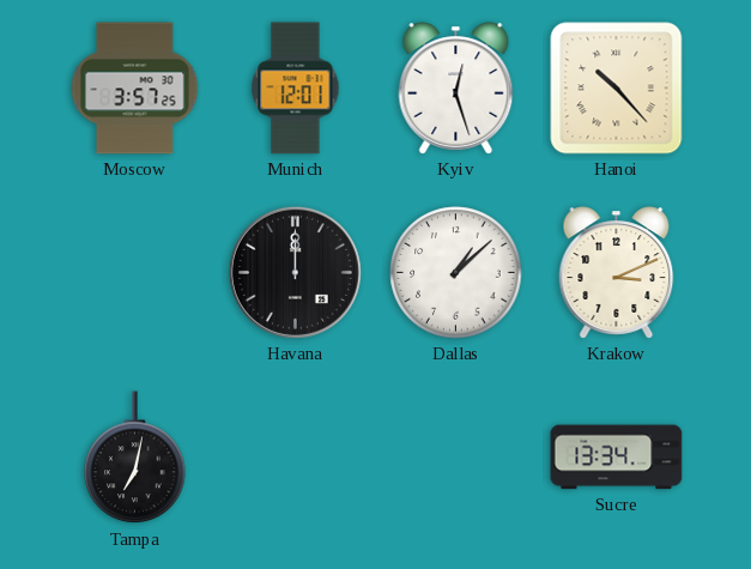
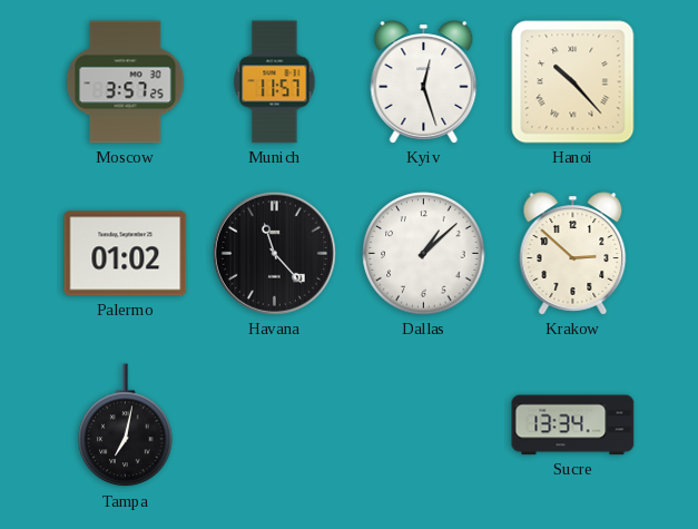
Munich: 12:01 -> 11:57
Palermo: none -> 01:02
Havana: 12:00 -> 11:23
Krakow: 3:11 -> 2:52
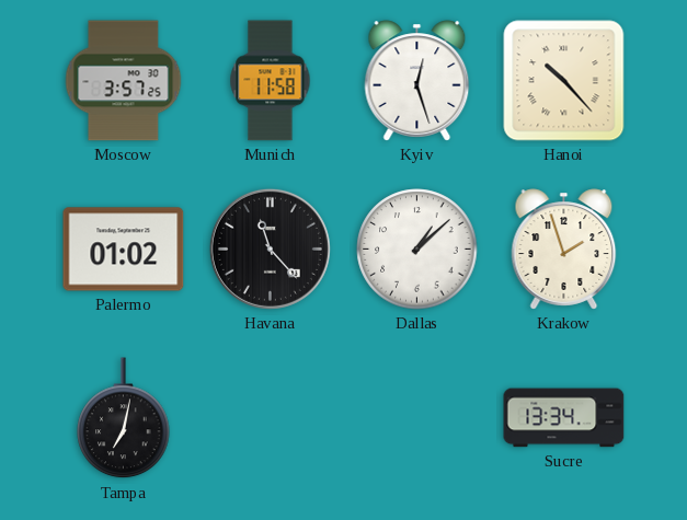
Munich: 11:57 -> 11:58
Krakow: 2:52 -> 1:57
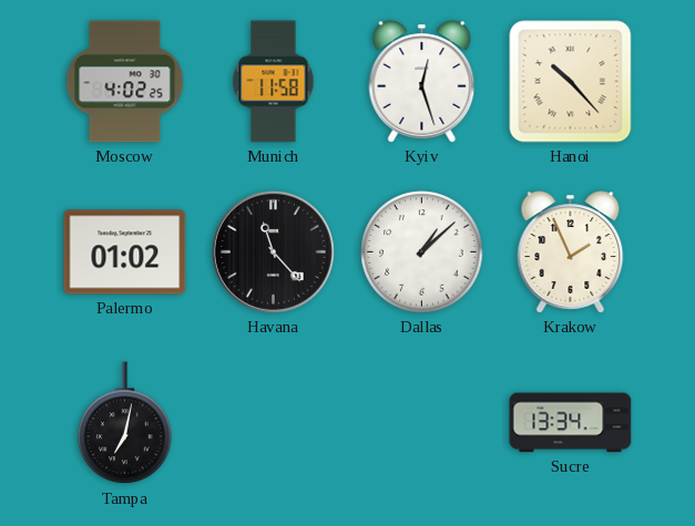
Moscow: 3:57 -> 4:02
Krakow: 1:57 -> 1:56
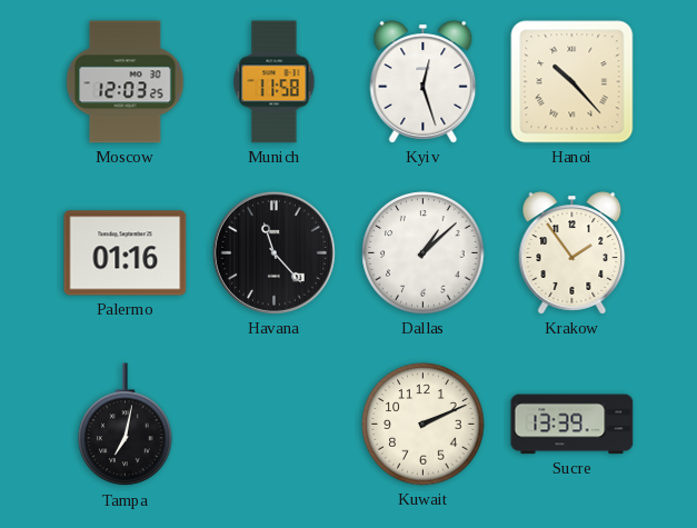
Moscow: 4:02 -> 12:03
Palermo: 01:02 -> 01:16
Krakow: 1:56 -> 1:54
Kuwait: none -> 2:11
Sucre: 13:34 -> 13:39
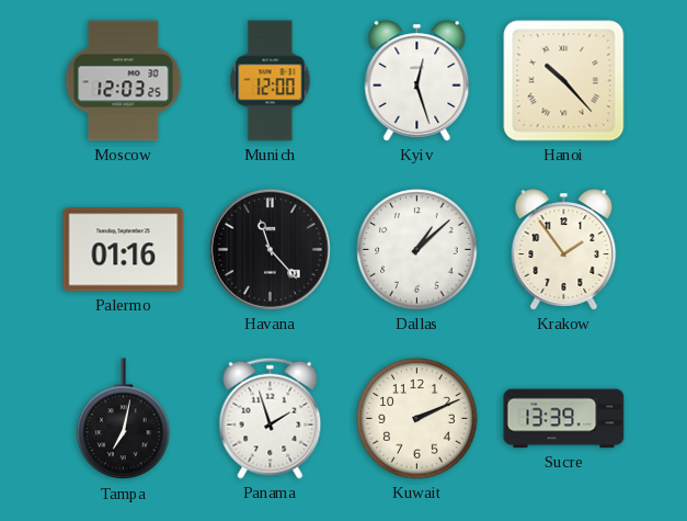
Munich: 11:58 -> 12:00
Panama: none -> 1:57
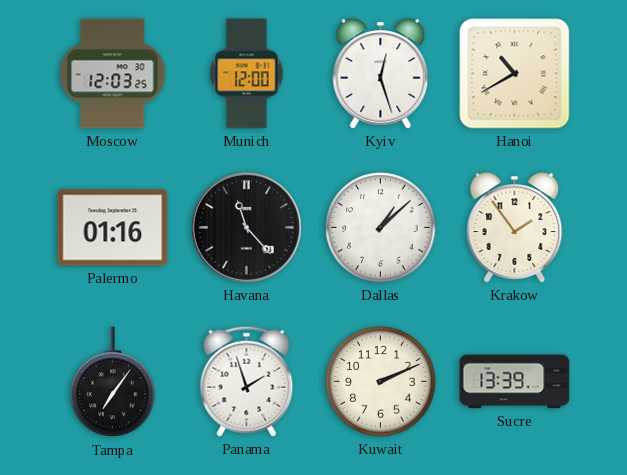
Hanoi: 10:23 -> 10:40
Tampa: 7:02 -> 7:06
